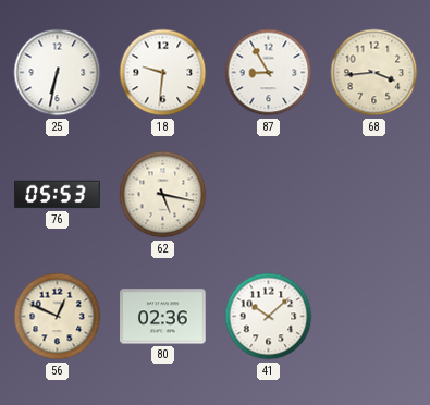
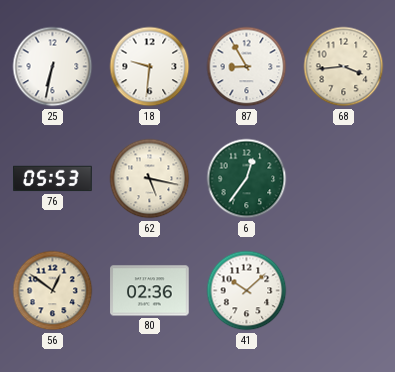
6: none -> 12:36
56: 12:49 -> 12:51
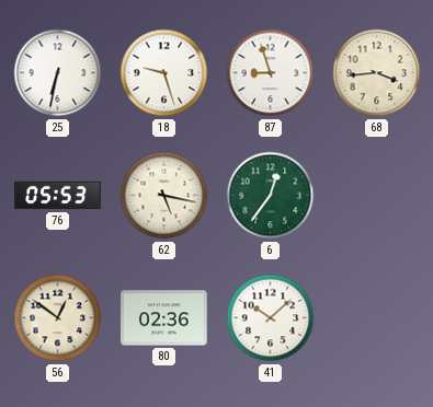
18: 9:31 -> 9:27
87: 8:55 -> 8:57
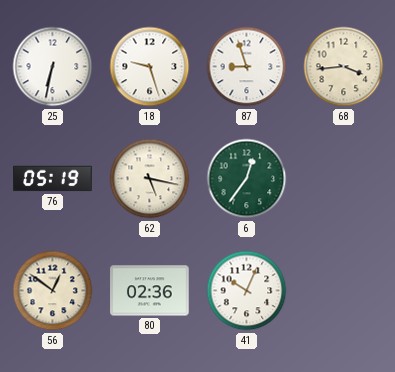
76: 05:53 -> 05:19
41: 10:08 -> 10:04
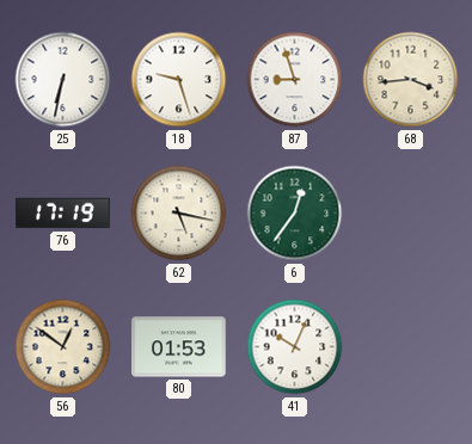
76: 05:19 -> 17:19
80: 02:36 -> 01:53
